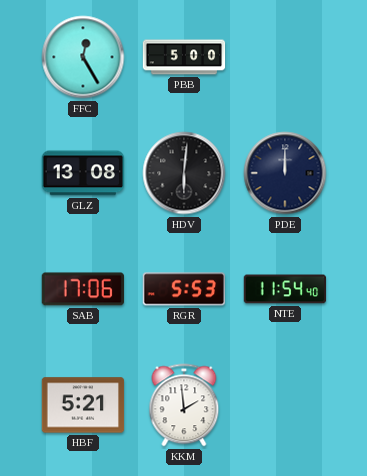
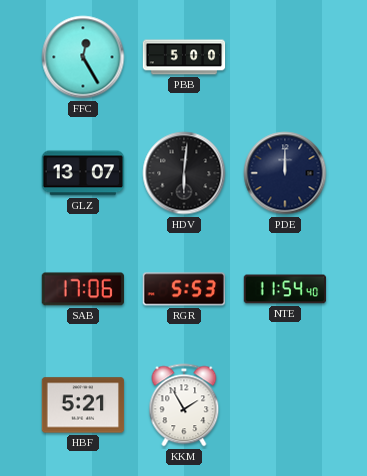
GLZ: 13:08 -> 13:07
KKM: 1:59 -> 1:55
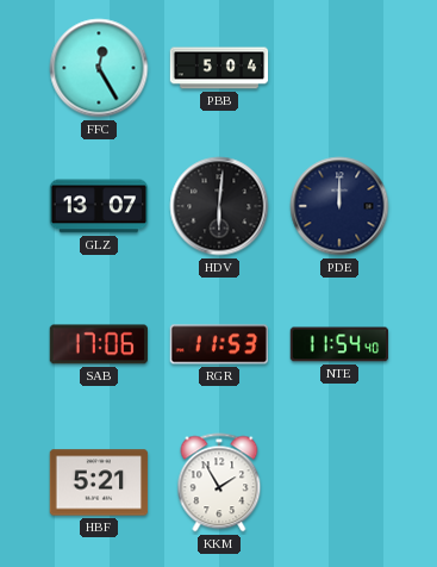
PBB: 5:00 -> 5:04
RGR: 5:53 -> 11:53
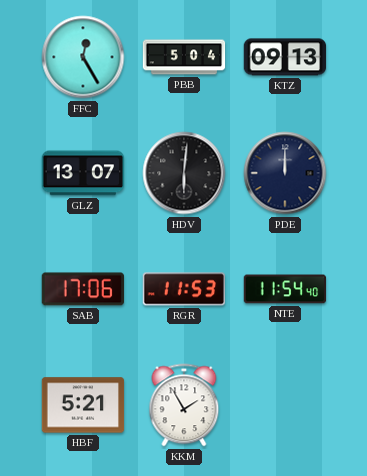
KTZ: none -> 09:13
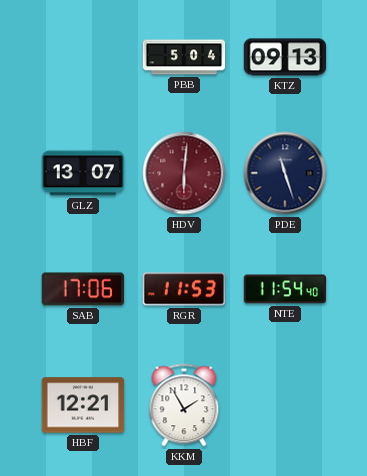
FFC: 12:25 -> none
HDV dial: black -> burgundy
PDE: 12:00 -> 11:27
HBF: 5:21 -> 12:21
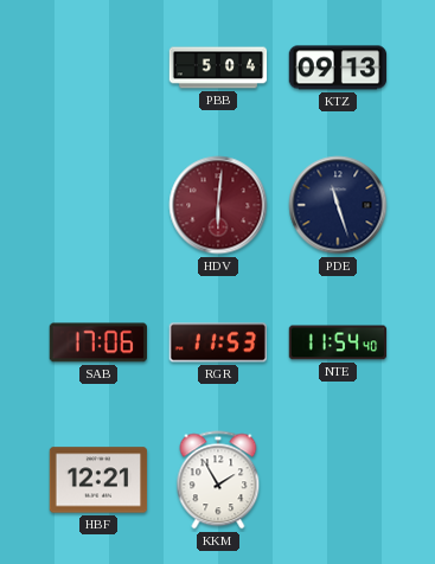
GLZ: 13:07 -> none
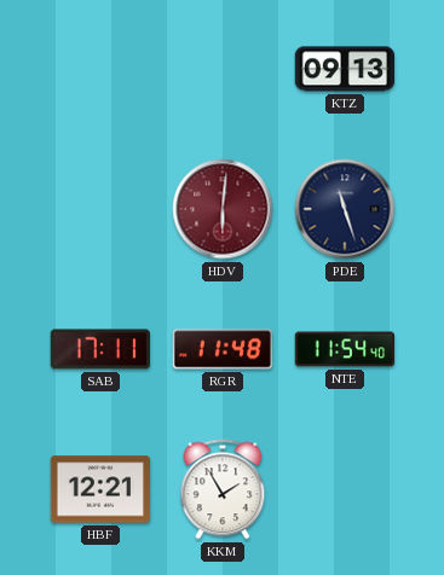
PBB: 5:04 -> none
SAB: 17:06 -> 17:11
RGR: 11:53 -> 11:48
